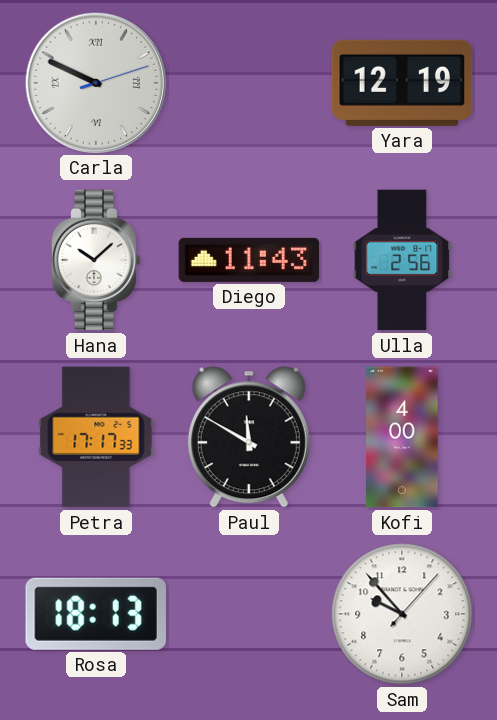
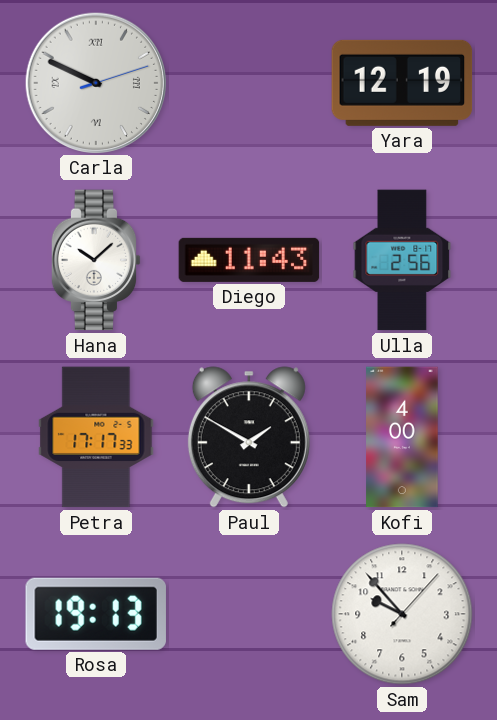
Paul: 11:50 -> 1:50
Rosa: 18:13 -> 19:13
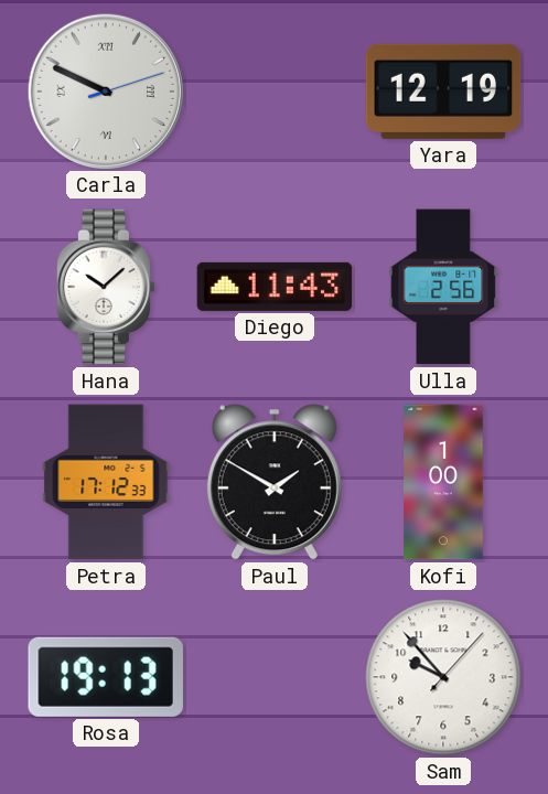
Petra: 17:17 -> 17:12
Kofi: 4:00 -> 1:00
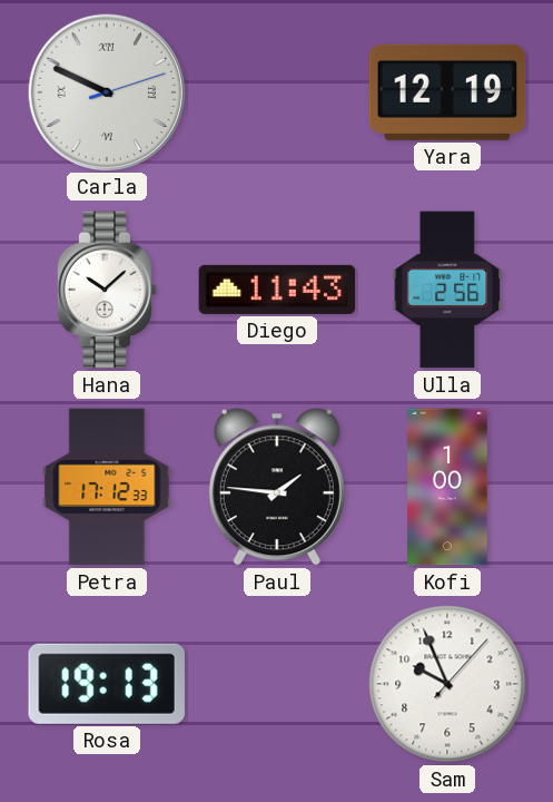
Paul: 1:50 -> 1:46
Sam: 9:53 -> 9:56
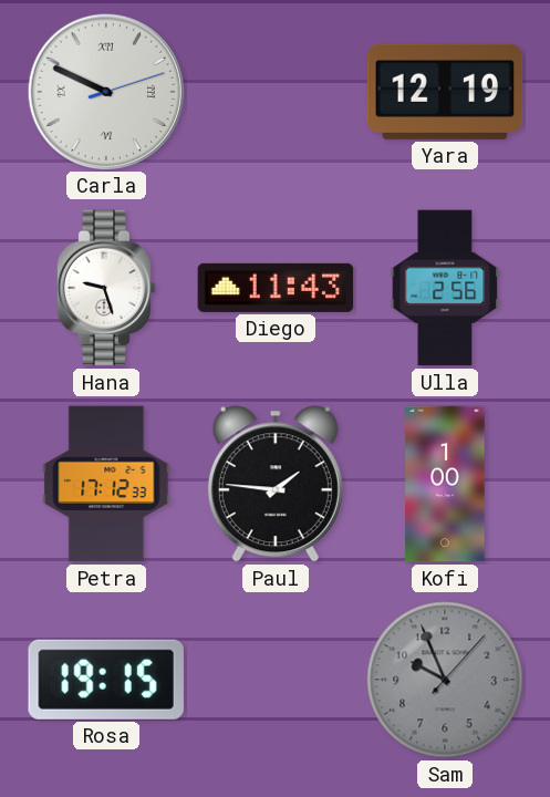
Hana: 10:08 -> 9:27
Rosa: 19:13 -> 19:15
Sam dial: white -> grey
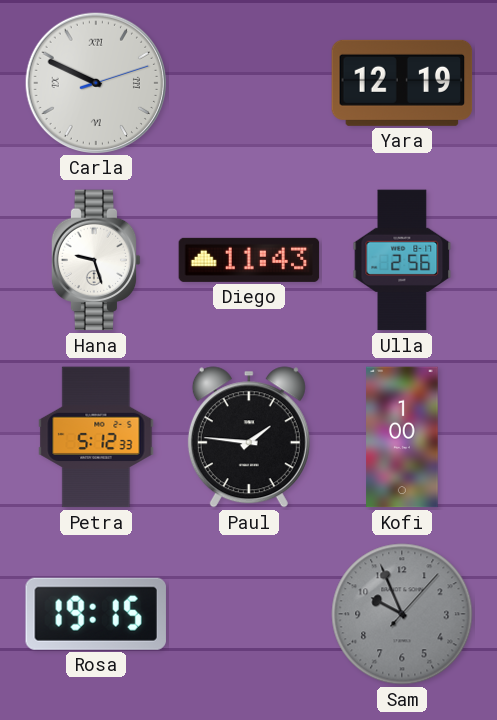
Petra: 17:12 -> 5:12
